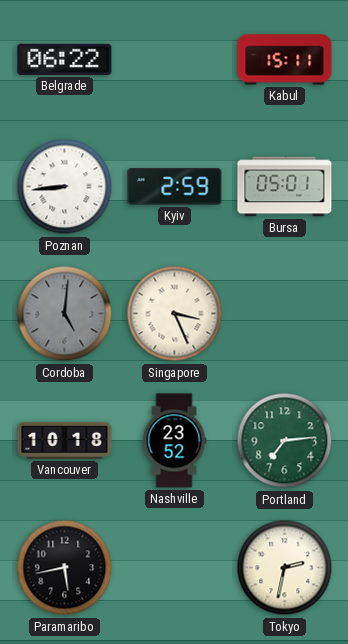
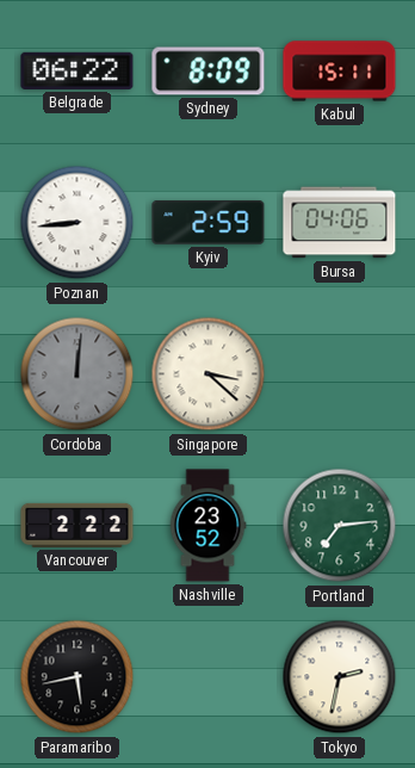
Sydney: none -> 8:09
Bursa: 05:01 -> 04:06
Cordoba: 5:01 -> 12:01
Singapore: 3:26 -> 3:22
Vancouver: 10:18 -> 2:22
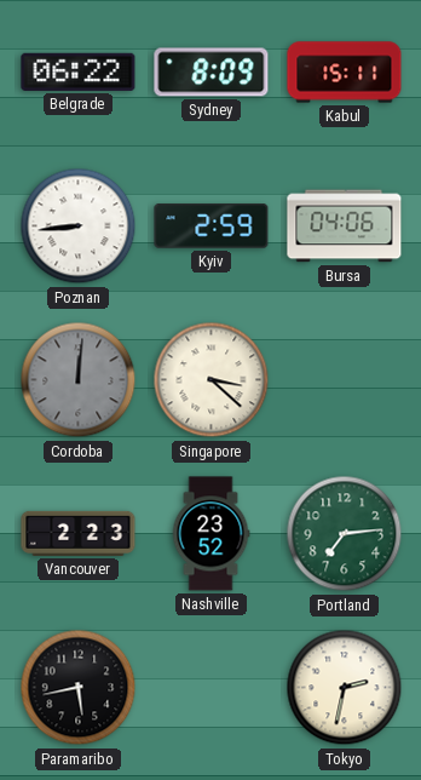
Vancouver: 2:22 -> 2:23
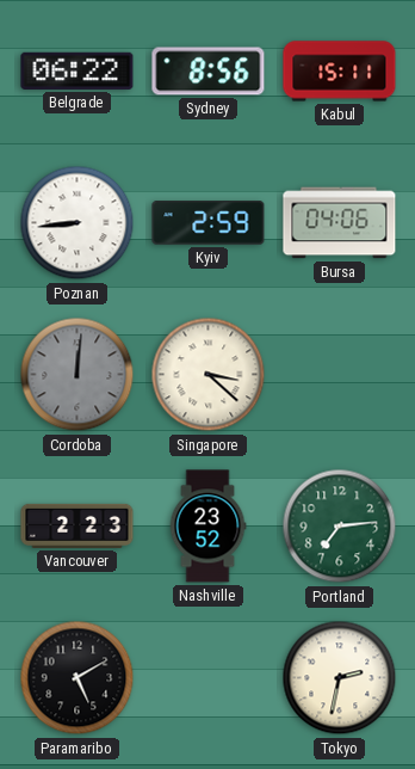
Sydney: 8:09 -> 8:56
Paramaribo: 5:43 -> 5:10
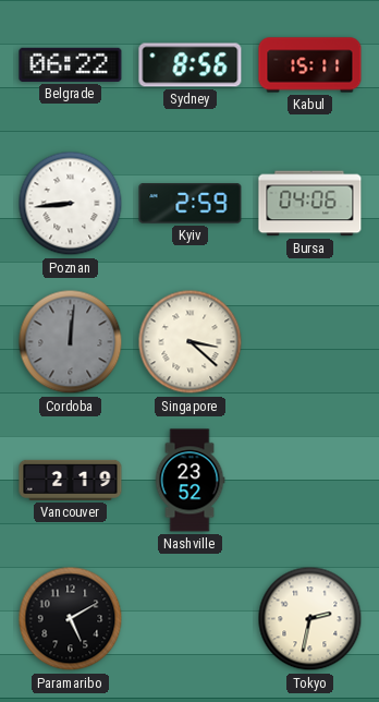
Vancouver: 2:23 -> 2:19
Portland: 7:14 -> none
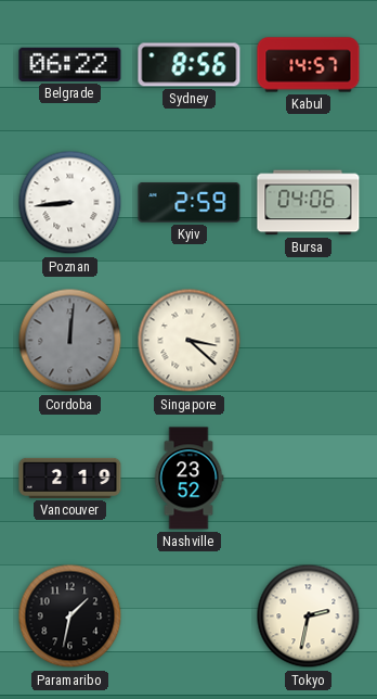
Kabul: 15:11 -> 14:57
Paramaribo: 5:10 -> 1:32
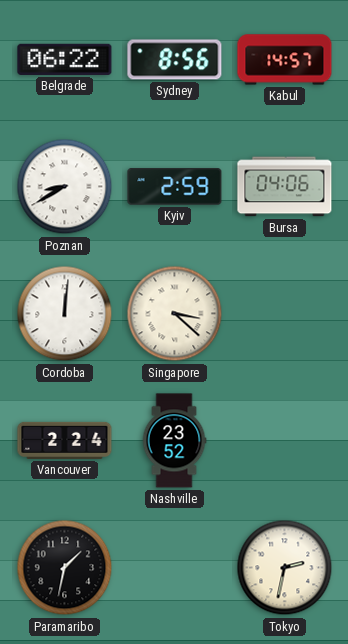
Poznan: 8:44 -> 8:40
Cordoba dial: grey -> white
Vancouver: 2:19 -> 2:24
